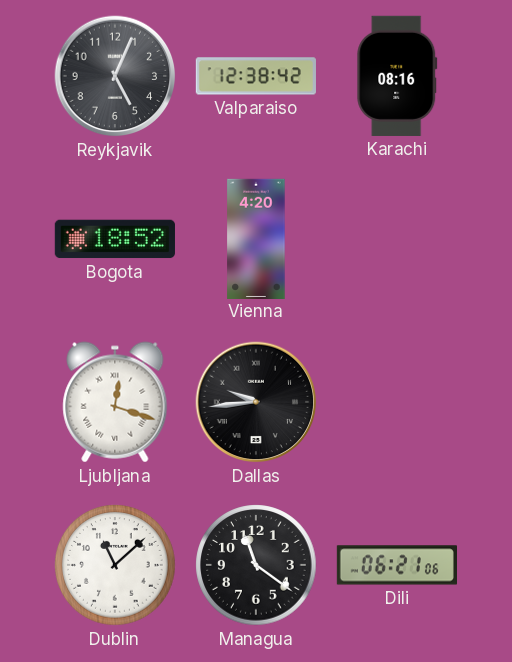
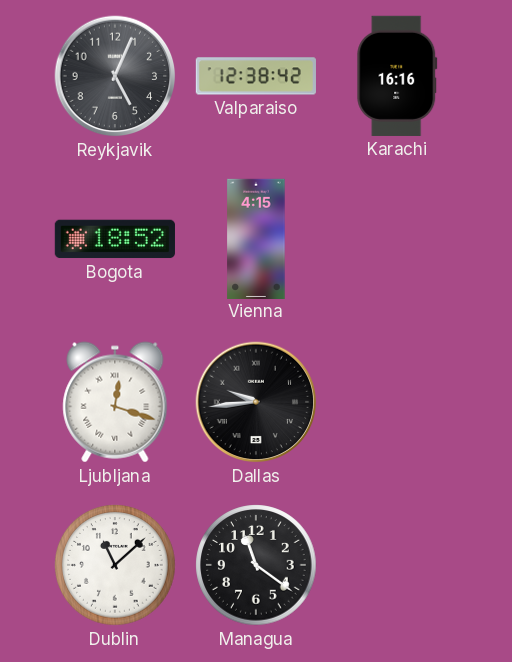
Karachi: 08:16 -> 16:16
Vienna: 4:20 -> 4:15
Dili: 06:21 -> none
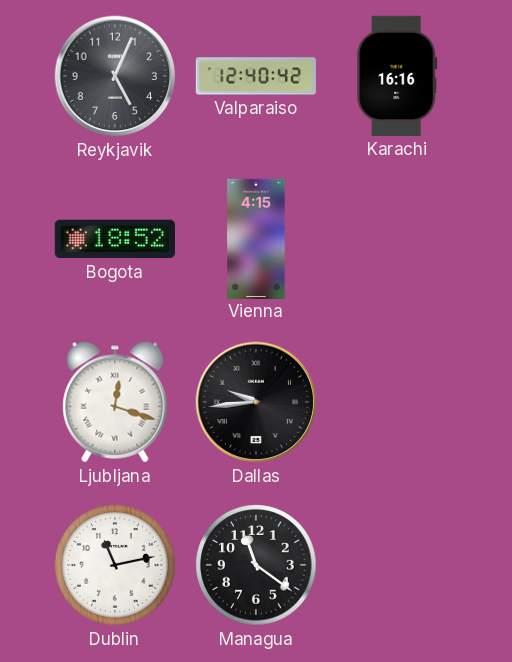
Valparaiso: 12:38 -> 12:40
Dublin: 11:08 -> 11:13
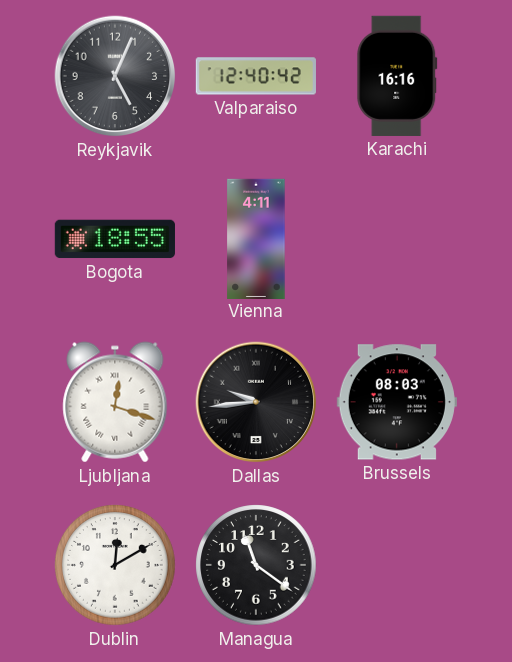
Bogota: 18:52 -> 18:55
Vienna: 4:15 -> 4:11
Brussels: none -> 08:03
Dublin: 11:13 -> 12:10
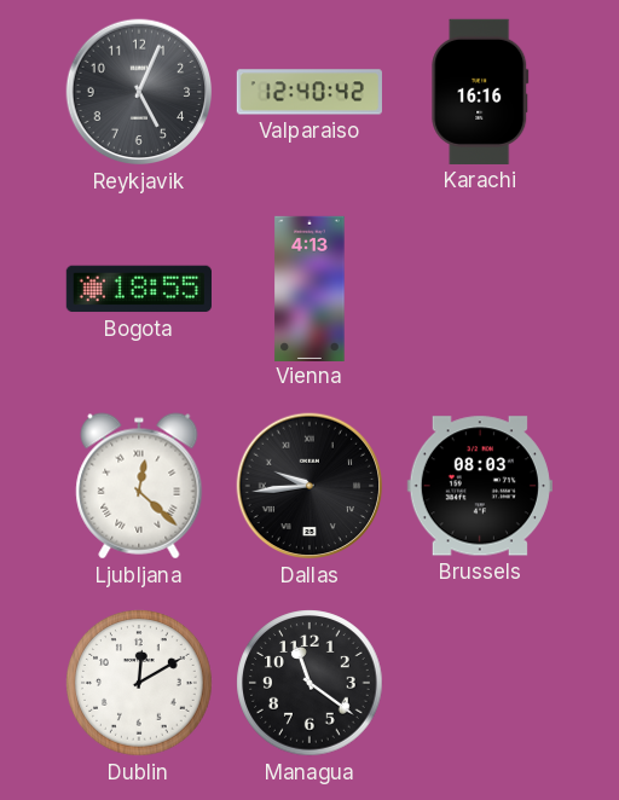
Vienna: 4:11 -> 4:13
Ljubljana: 12:18 -> 12:22
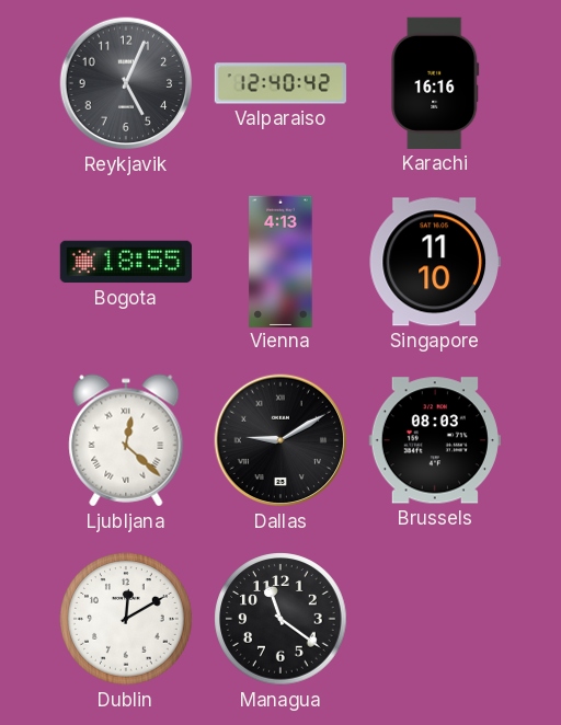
Singapore: none -> 11:10
Dallas: 9:44 -> 9:10
